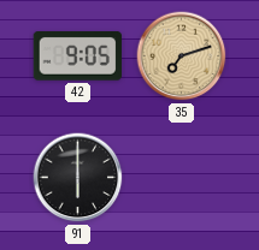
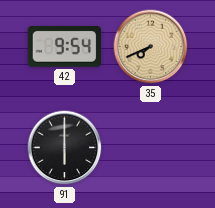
42: 9:05 -> 9:54
35: 7:12 -> 7:41
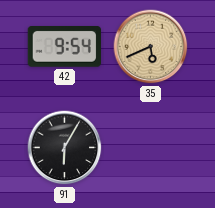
35: 7:41 -> 5:41
91: 6:00 -> 6:05
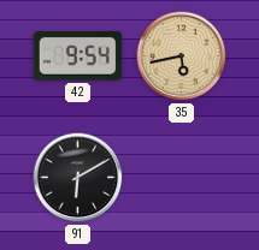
35: 5:41 -> 5:43
91: 6:05 -> 6:10
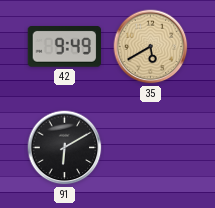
42: 9:54 -> 9:49
35: 5:43 -> 5:40
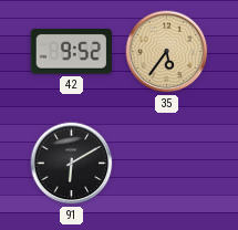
42: 9:49 -> 9:52
35: 5:40 -> 5:36
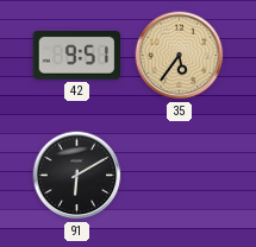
42: 9:52 -> 9:51
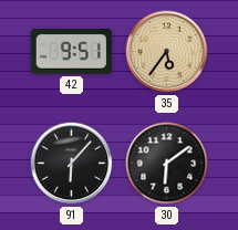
91: 6:10 -> 6:07
30: none -> 6:09
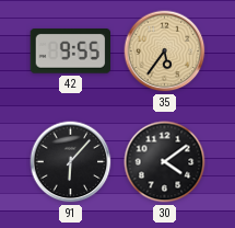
42: 9:51 -> 9:55
30: 6:09 -> 4:09
